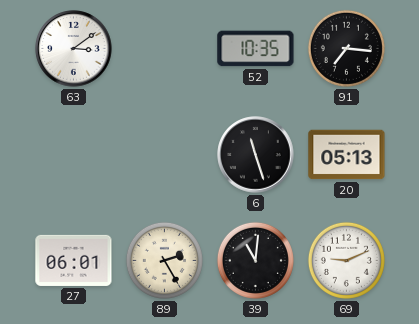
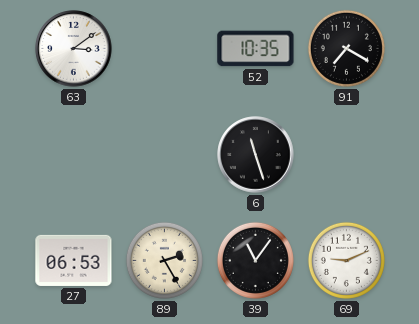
91: 7:16 -> 7:20
20: 05:13 -> none
27: 06:01 -> 06:53
39: 11:01 -> 11:06
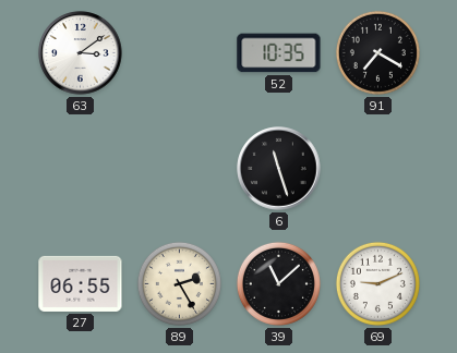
27: 06:53 -> 06:55
39: 11:06 -> 11:08
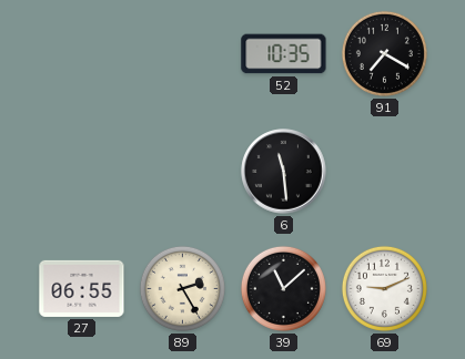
63: 3:09 -> none
6: 11:27 -> 11:29
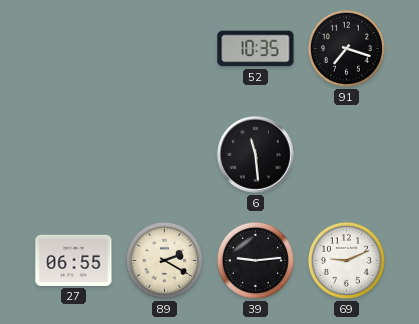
91: 7:20 -> 7:18
89: 2:25 -> 2:20
39: 11:08 -> 9:14
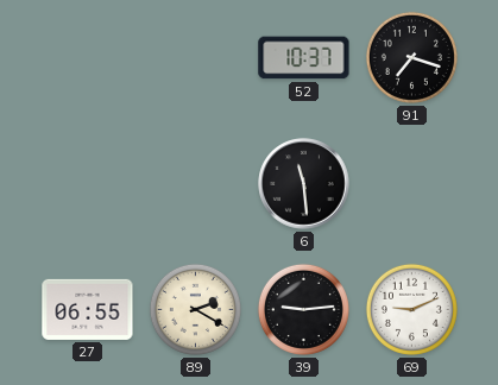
52: 10:35 -> 10:37
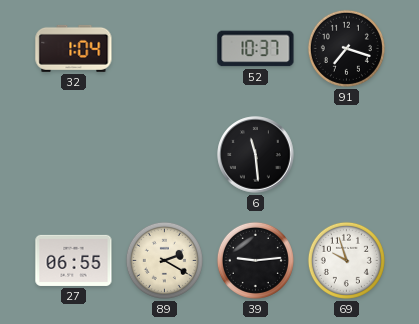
32: none -> 1:04
69: 9:11 -> 9:57
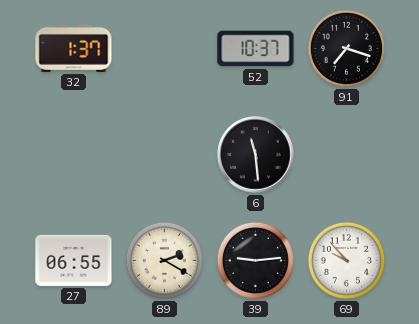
32: 1:04 -> 1:37
69: 9:57 -> 9:53
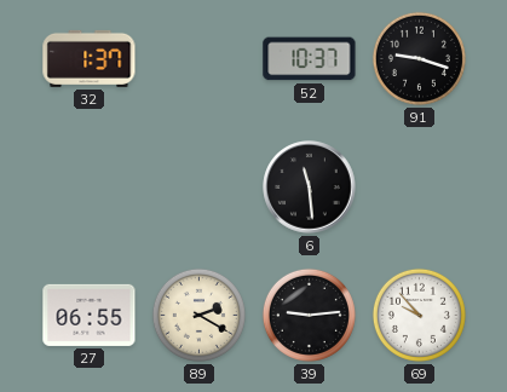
91: 7:18 -> 9:18
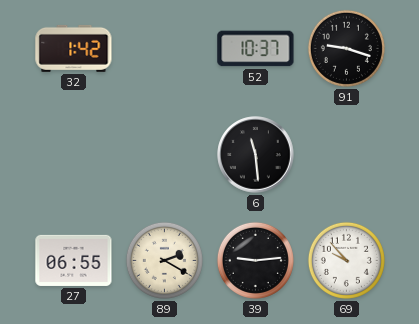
32: 1:37 -> 1:42
